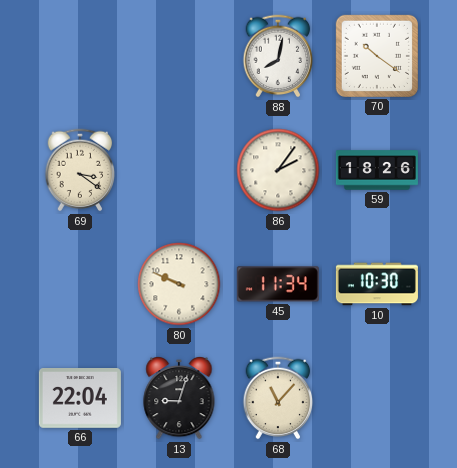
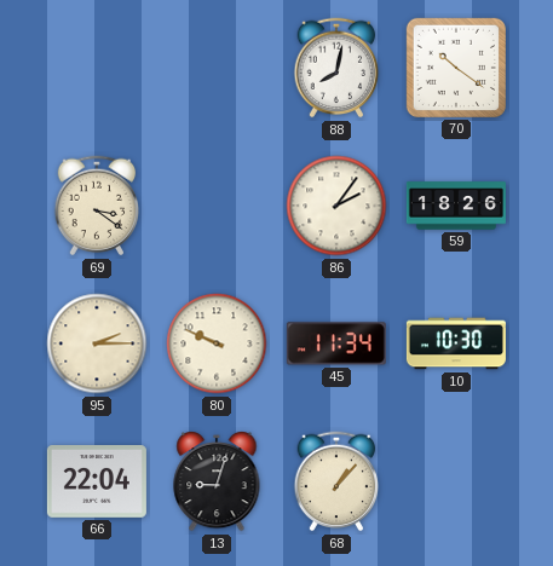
95: none -> 2:15
68: 11:07 -> 1:07
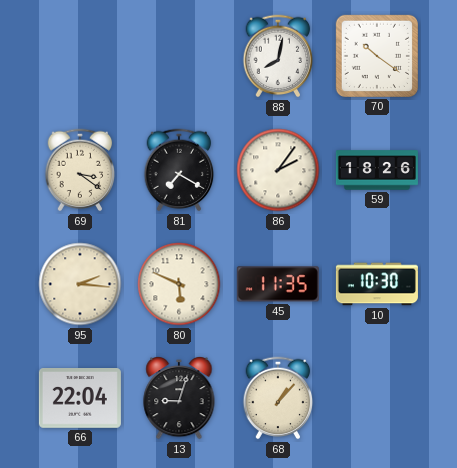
81: none -> 7:20
95: 2:15 -> 2:16
80: 9:49 -> 5:49
45: 11:34 -> 11:35
